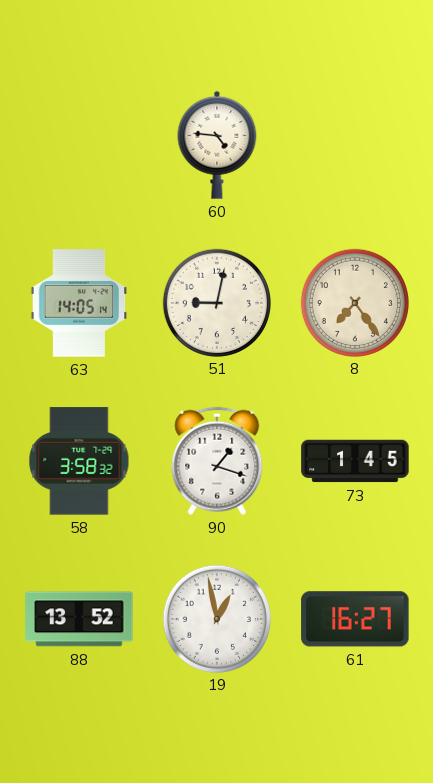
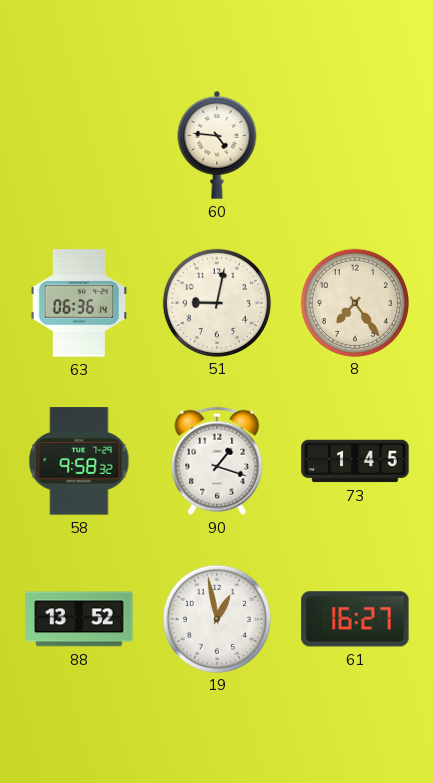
63: 14:05 -> 06:36
58: 3:58 -> 9:58
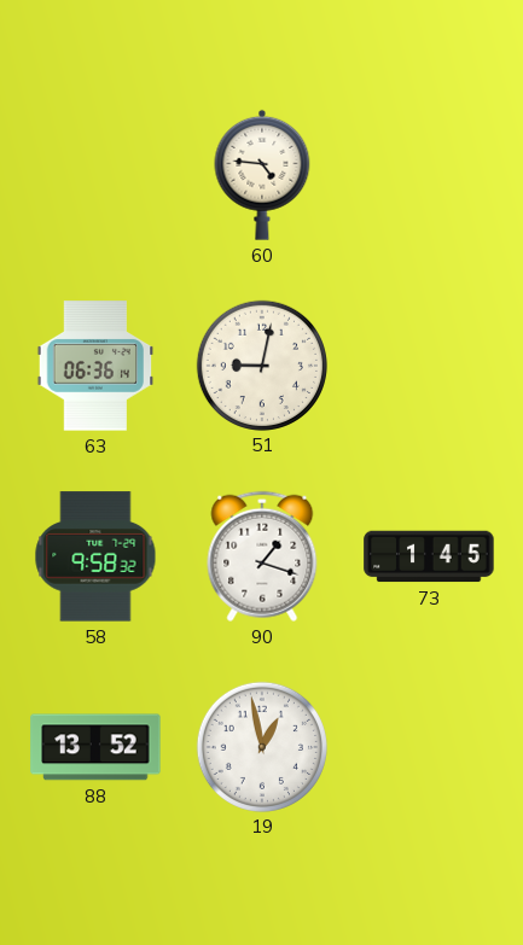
8: 7:24 -> none
61: 16:27 -> none
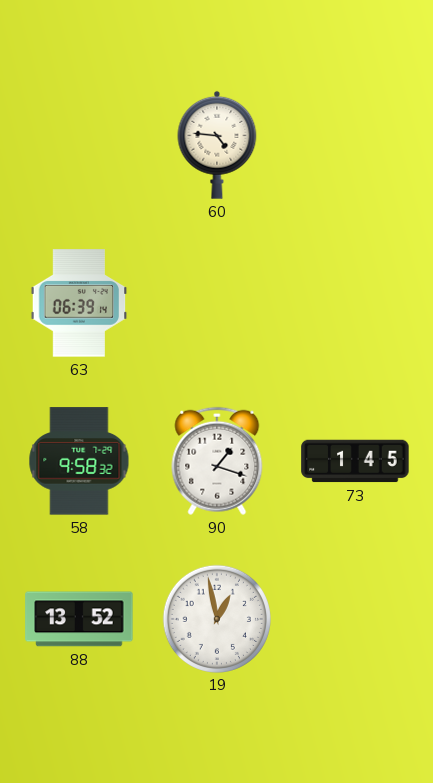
63: 06:36 -> 06:39
51: 9:02 -> none
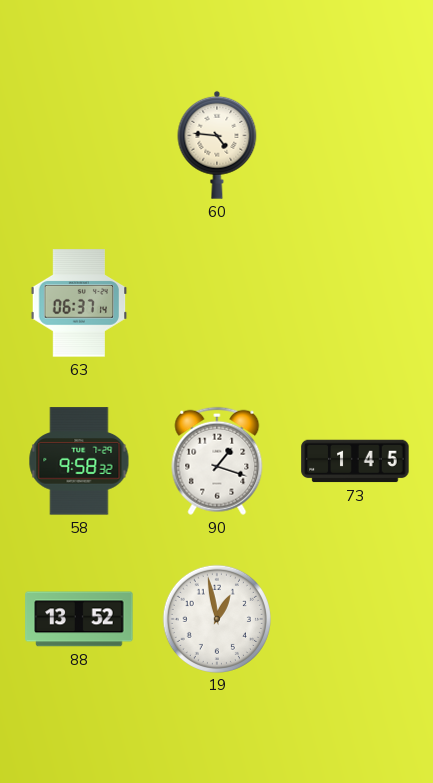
63: 06:39 -> 06:37
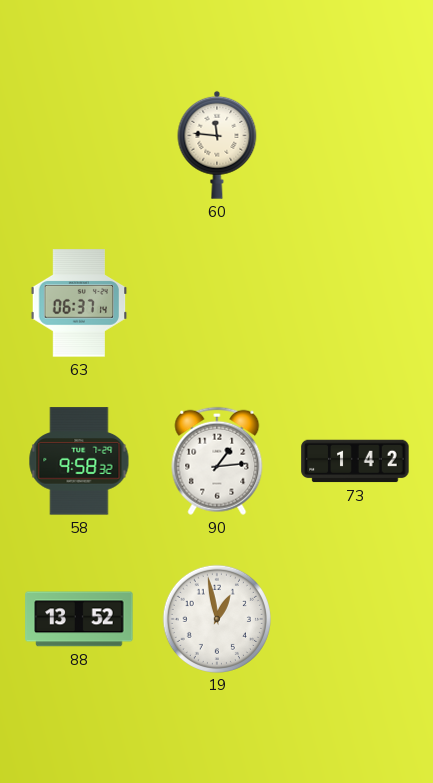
60: 4:46 -> 11:46
90: 1:18 -> 1:14
73: 1:45 -> 1:42
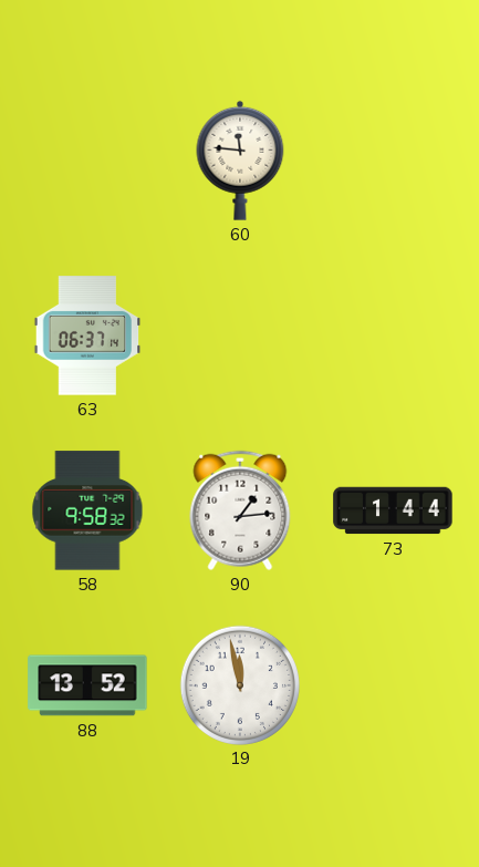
73: 1:42 -> 1:44
19: 12:58 -> 11:58
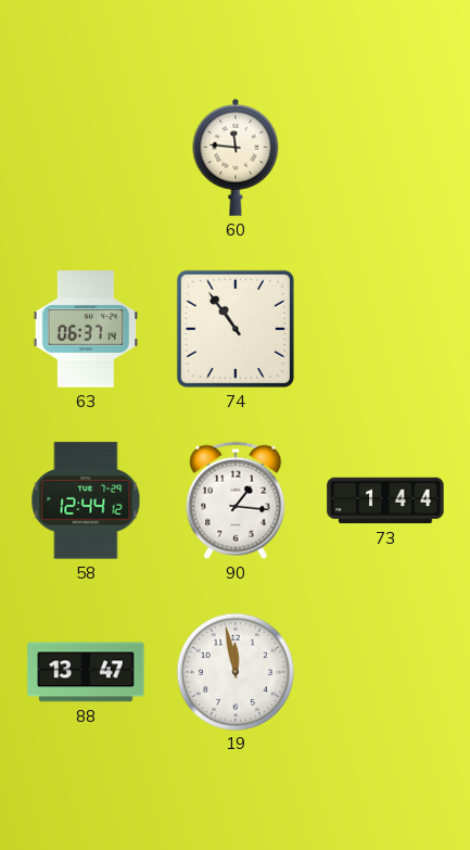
74: none -> 10:54
58: 9:58 -> 12:44
90: 1:14 -> 1:16
88: 13:52 -> 13:47
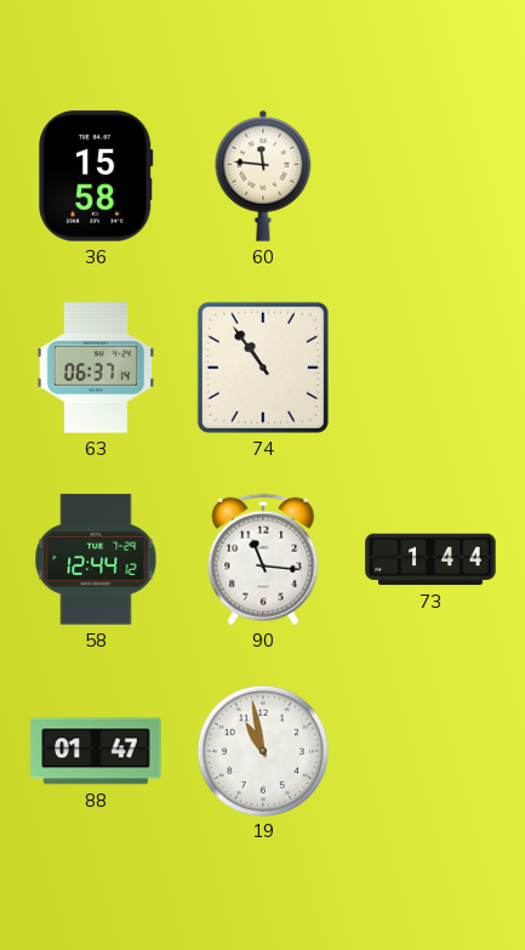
36: none -> 15:58
90: 1:16 -> 11:16
88: 13:47 -> 01:47
19: 11:58 -> 10:58
